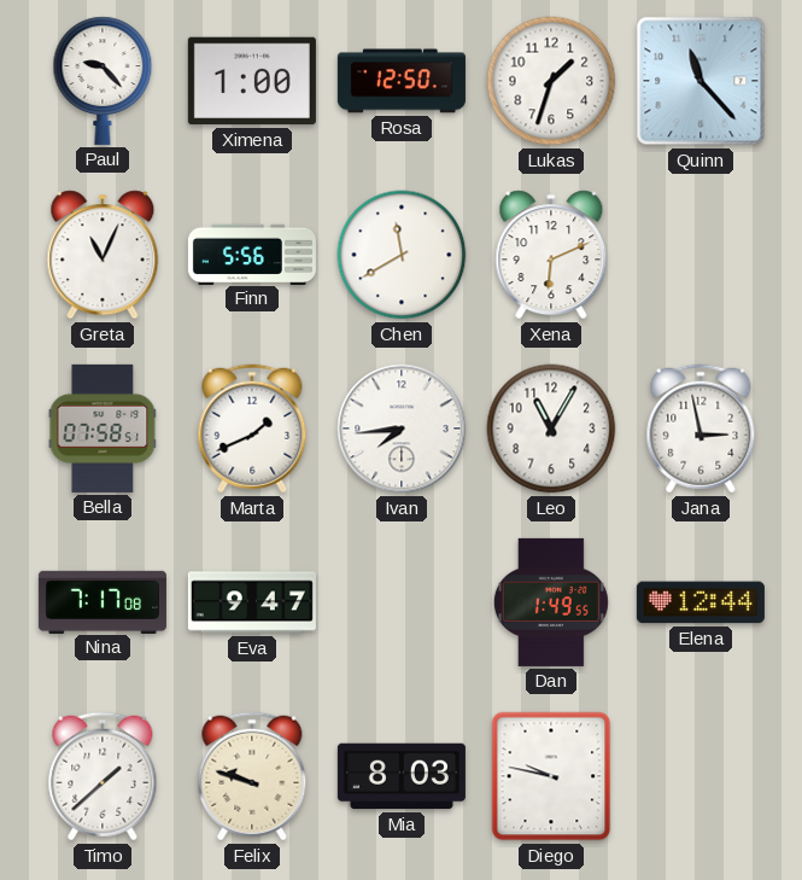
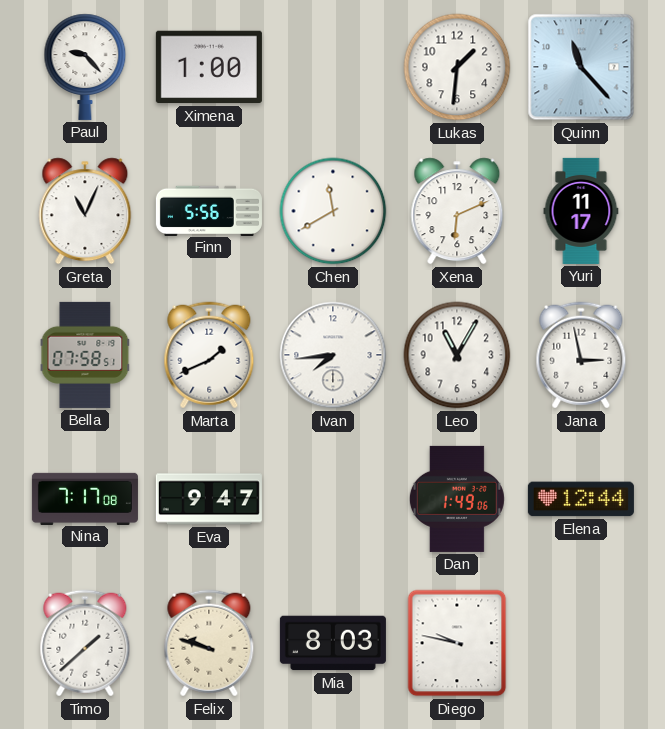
Rosa: 12:50 -> none
Lukas: 1:33 -> 1:31
Yuri: none -> 11:17
Dan: 1:49:55 -> 1:49:06
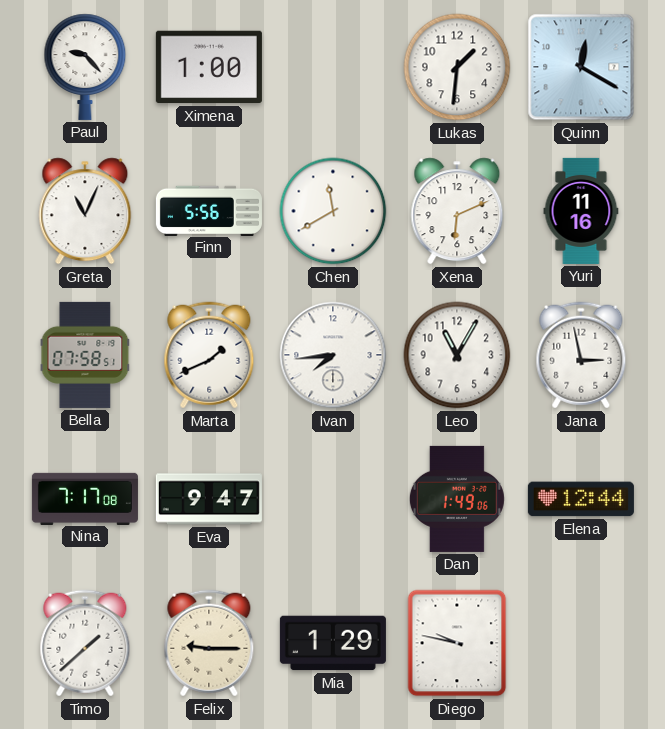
Quinn: 11:23 -> 12:20
Yuri: 11:17 -> 11:16
Felix: 9:48 -> 9:15
Mia: 8:03 -> 1:29
